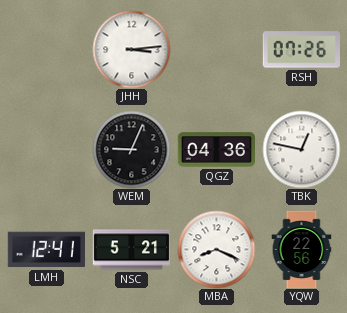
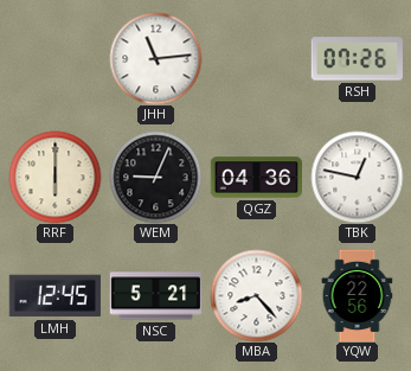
JHH: 3:14 -> 11:14
RRF: none -> 6:00
LMH: 12:41 -> 12:45
MBA: 8:19 -> 8:23
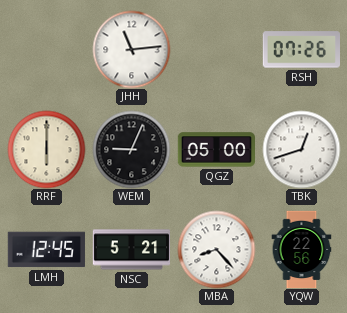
QGZ: 04:36 -> 05:00
TBK: 12:47 -> 12:42
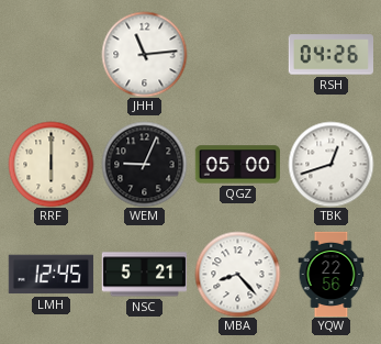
RSH: 07:26 -> 04:26
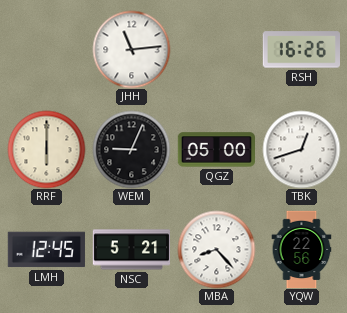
RSH: 04:26 -> 16:26
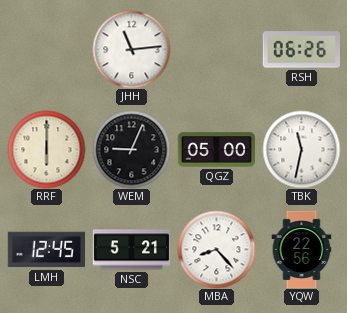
RSH: 16:26 -> 06:26
TBK: 12:42 -> 11:32
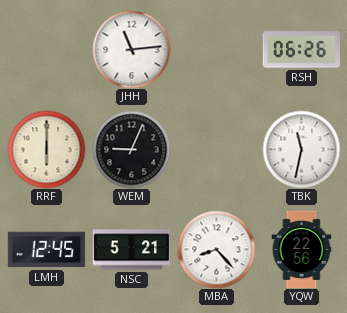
QGZ: 05:00 -> none
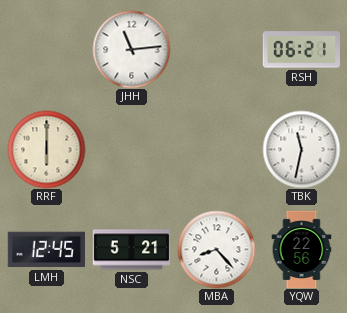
RSH: 06:26 -> 06:21
WEM: 9:04 -> none
